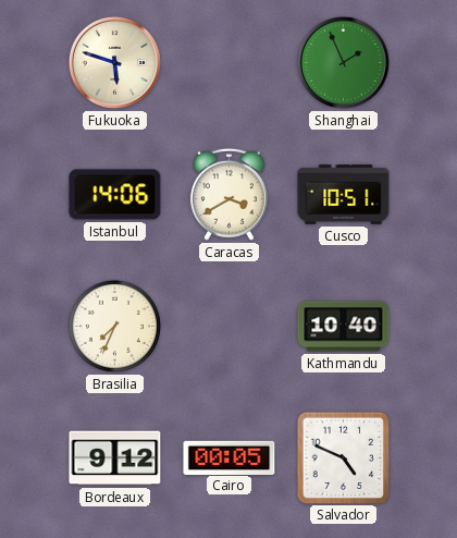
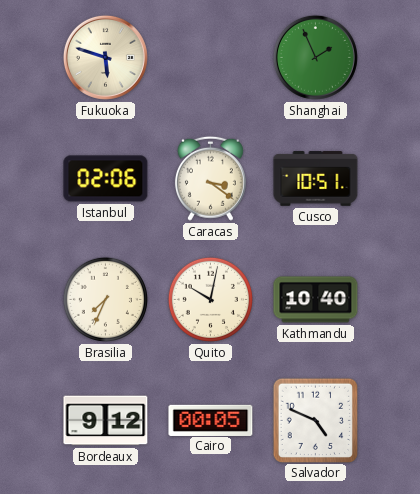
Istanbul: 14:06 -> 02:06
Caracas: 3:40 -> 3:21
Quito: none -> 10:02
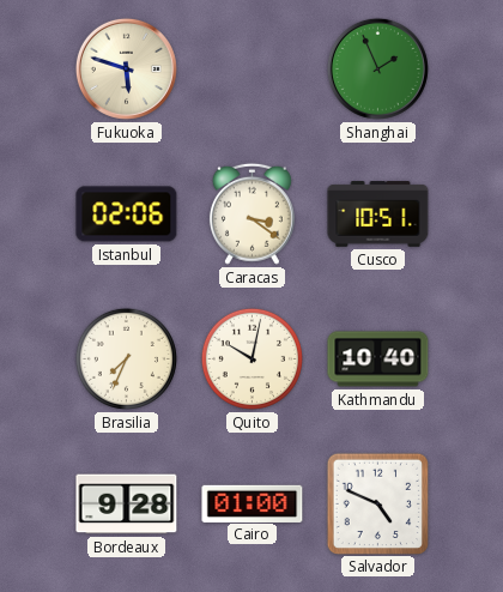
Bordeaux: 9:12 -> 9:28
Cairo: 00:05 -> 01:00
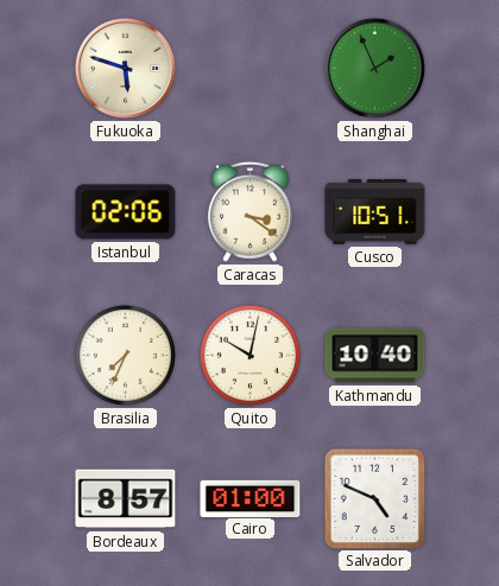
Bordeaux: 9:28 -> 8:57
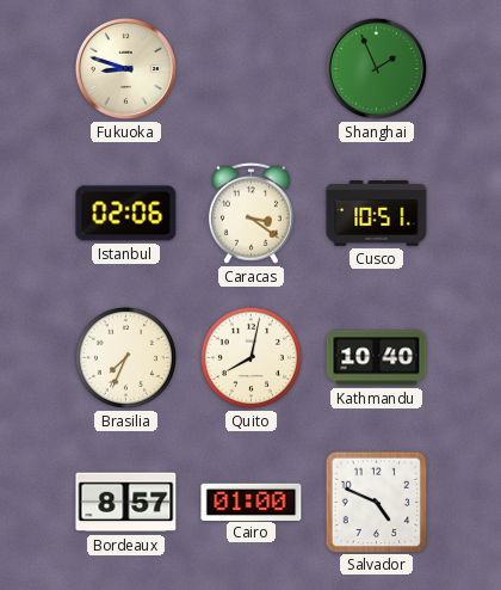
Fukuoka: 5:48 -> 8:48
Quito: 10:02 -> 8:02
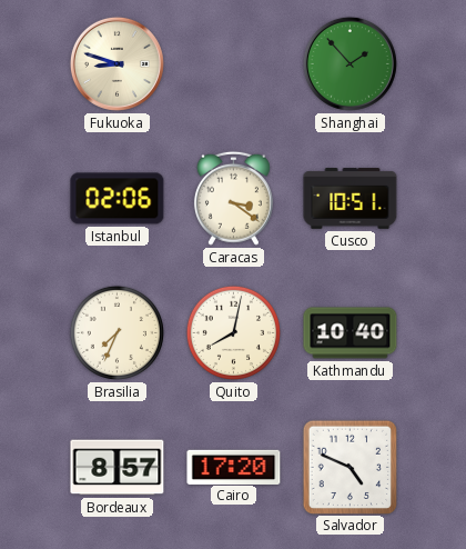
Shanghai: 1:56 -> 1:53
Cairo: 01:00 -> 17:20
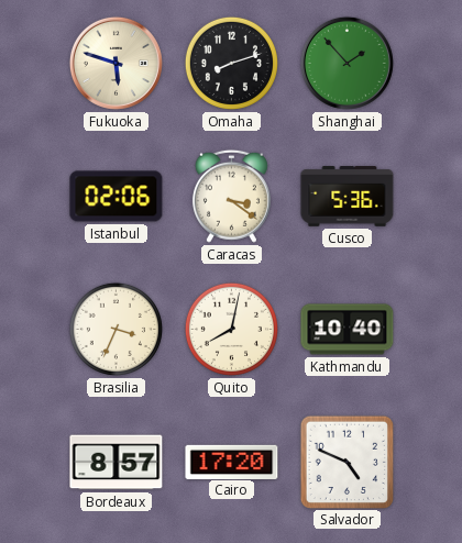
Fukuoka: 8:48 -> 5:48
Omaha: none -> 8:12
Cusco: 10:51 -> 5:36
Brasilia: 7:34 -> 3:34
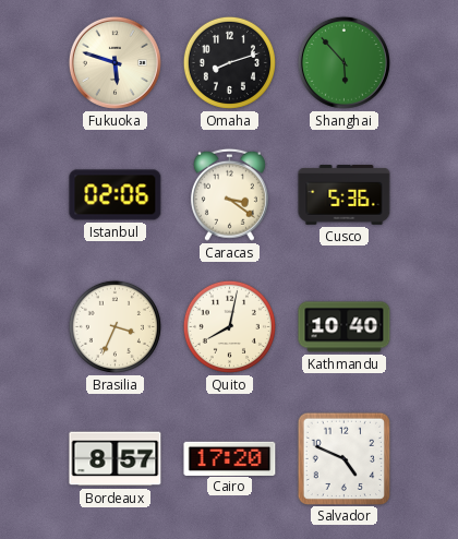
Shanghai: 1:53 -> 5:53
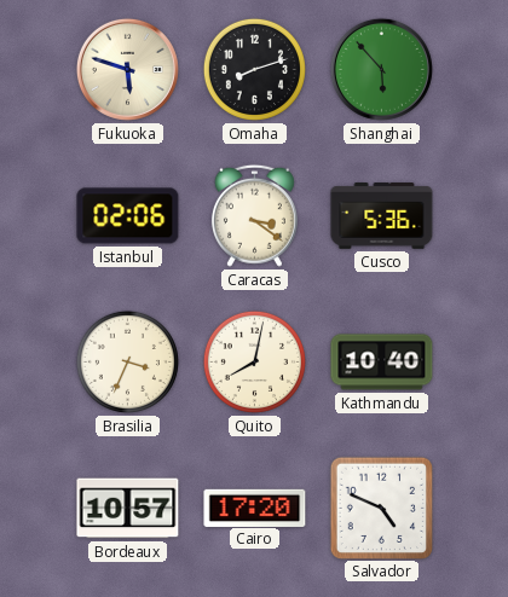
Bordeaux: 8:57 -> 10:57
